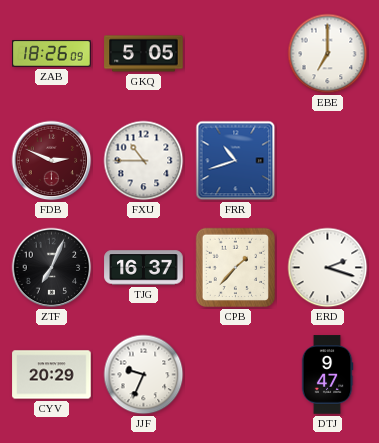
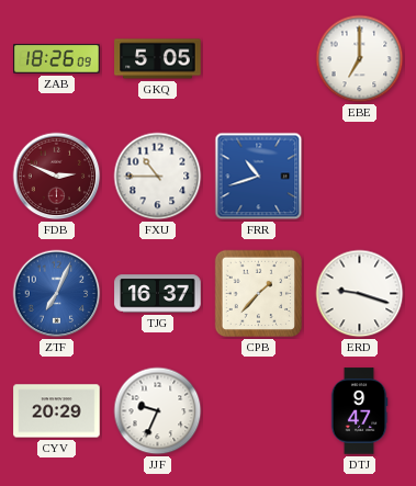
ZTF dial: black -> blue
ERD: 2:18 -> 9:18
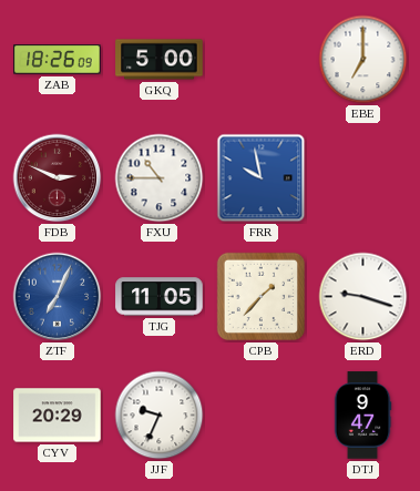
GKQ: 5:05 -> 5:00
FRR: 10:42 -> 9:58
TJG: 16:37 -> 11:05
